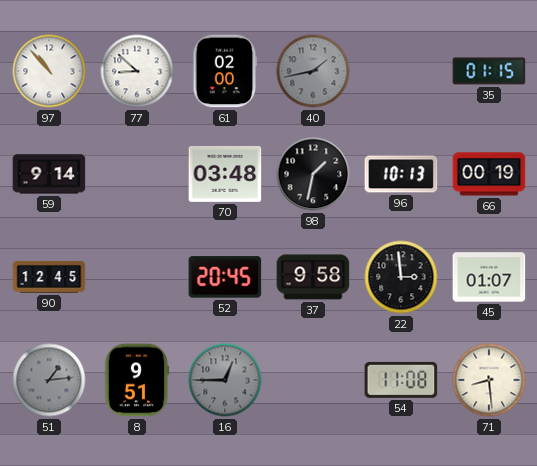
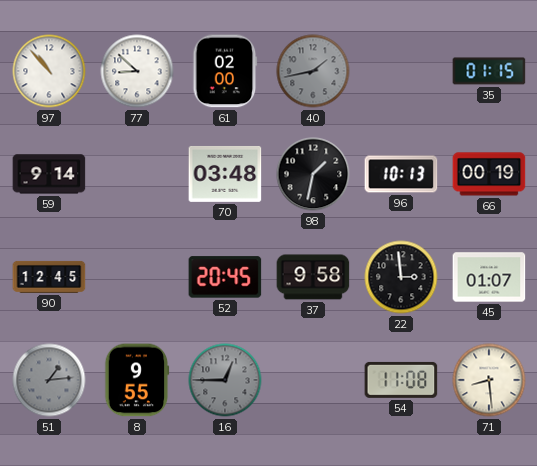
8: 9:51 -> 9:55
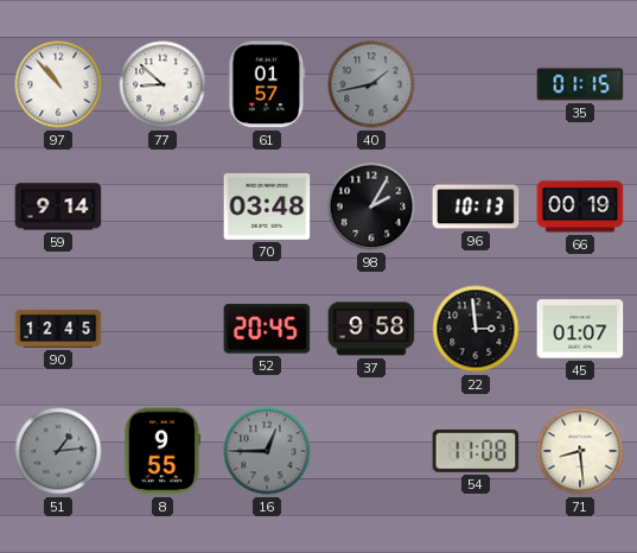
61: 02:00 -> 01:57
98: 1:32 -> 2:05
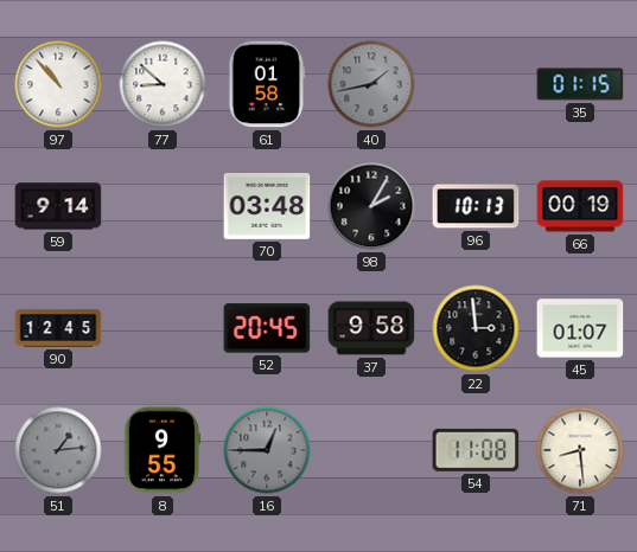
61: 01:57 -> 01:58
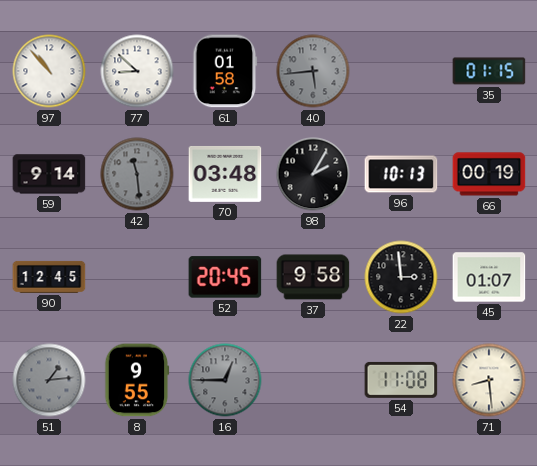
40: 1:43 -> 5:44
42: none -> 11:29
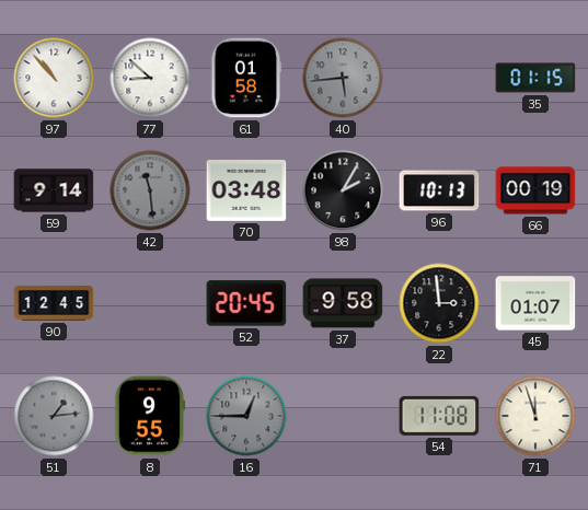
71: 8:29 -> 11:57
